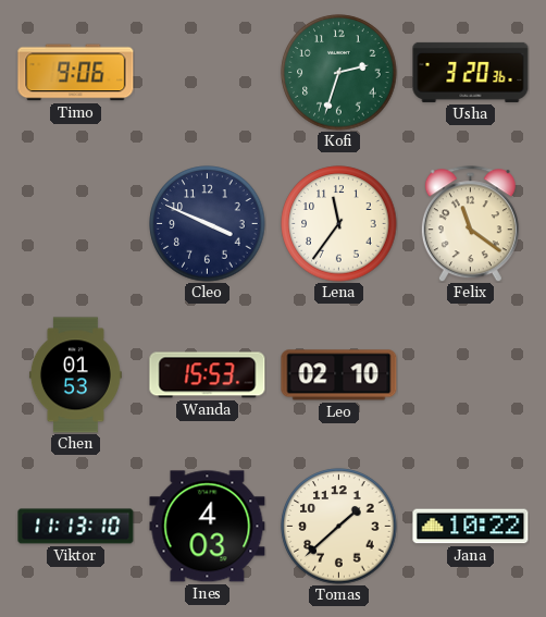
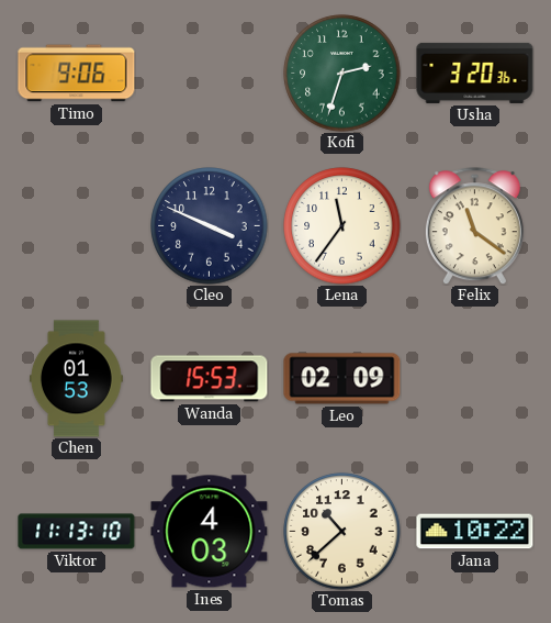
Leo: 02:10 -> 02:09
Tomas: 1:38 -> 10:38
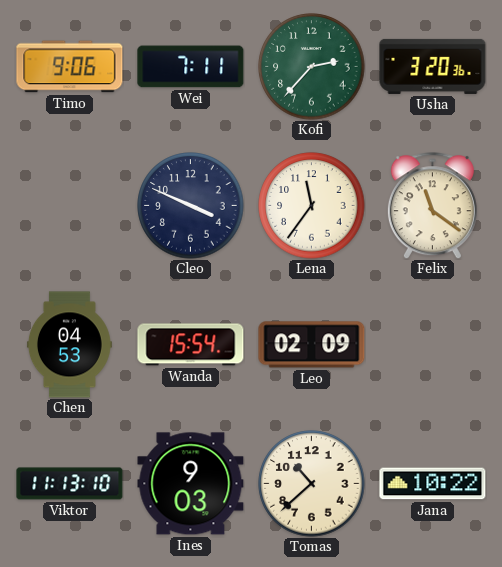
Wei: none -> 7:11
Kofi: 2:33 -> 2:37
Chen: 01:53 -> 04:53
Wanda: 15:53 -> 15:54
Ines: 4:03 -> 9:03
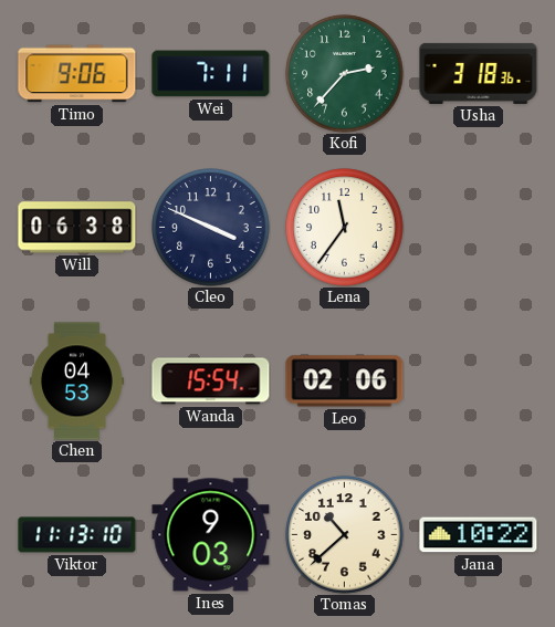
Usha: 3:20 -> 3:18
Will: none -> 06:38
Felix: 11:21 -> none
Leo: 02:09 -> 02:06
